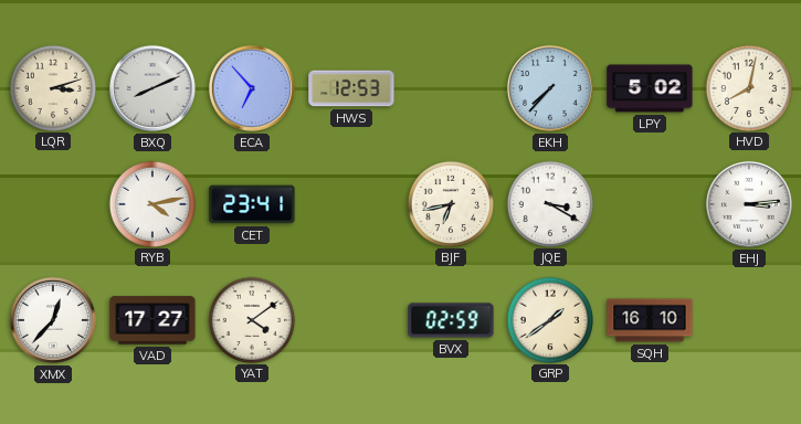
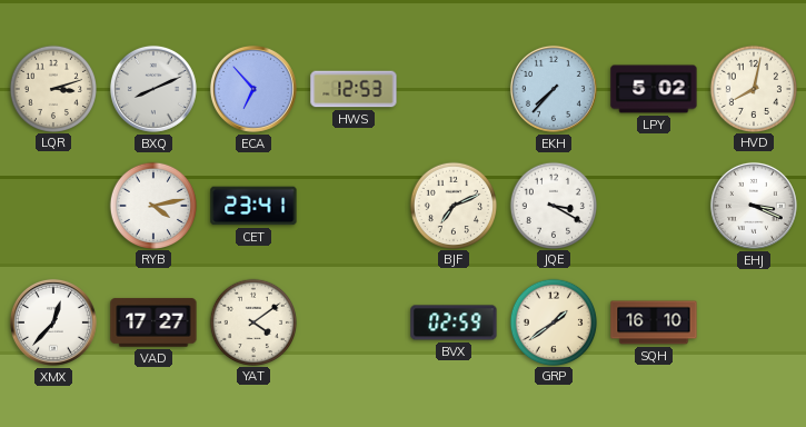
BJF: 6:43 -> 7:11
EHJ: 3:14 -> 3:19
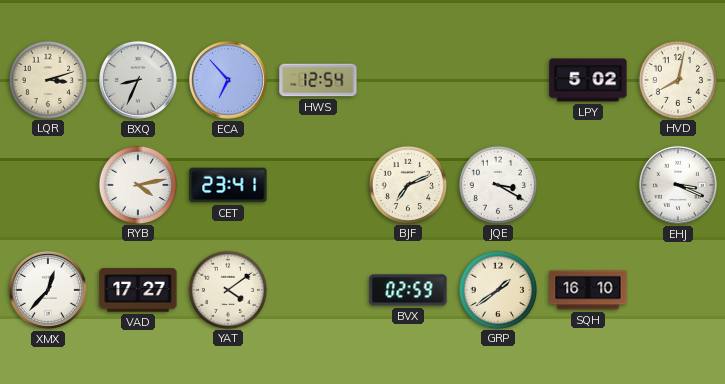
BXQ: 8:11 -> 8:34
HWS: 12:53 -> 12:54
EKH: 7:37 -> none
